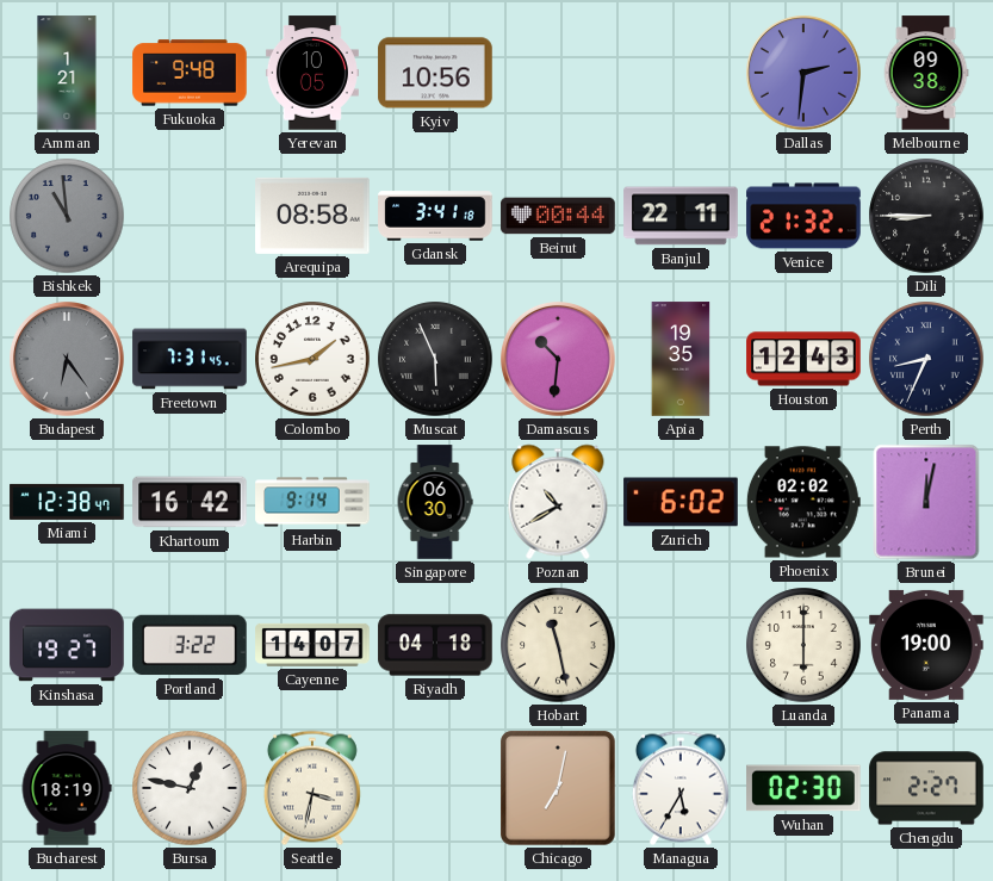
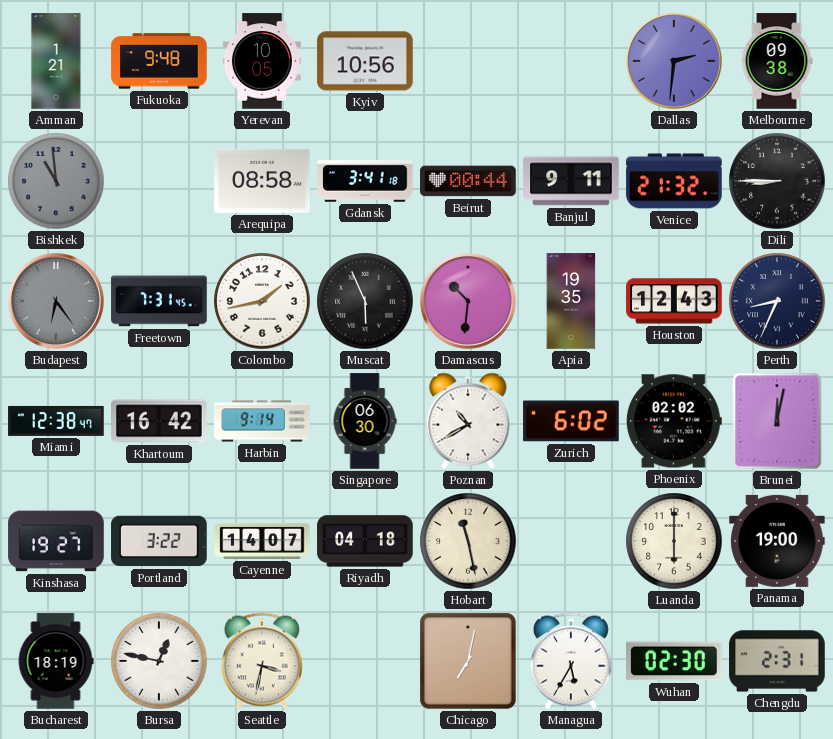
Banjul: 22:11 -> 9:11
Chengdu: 2:27 -> 2:31
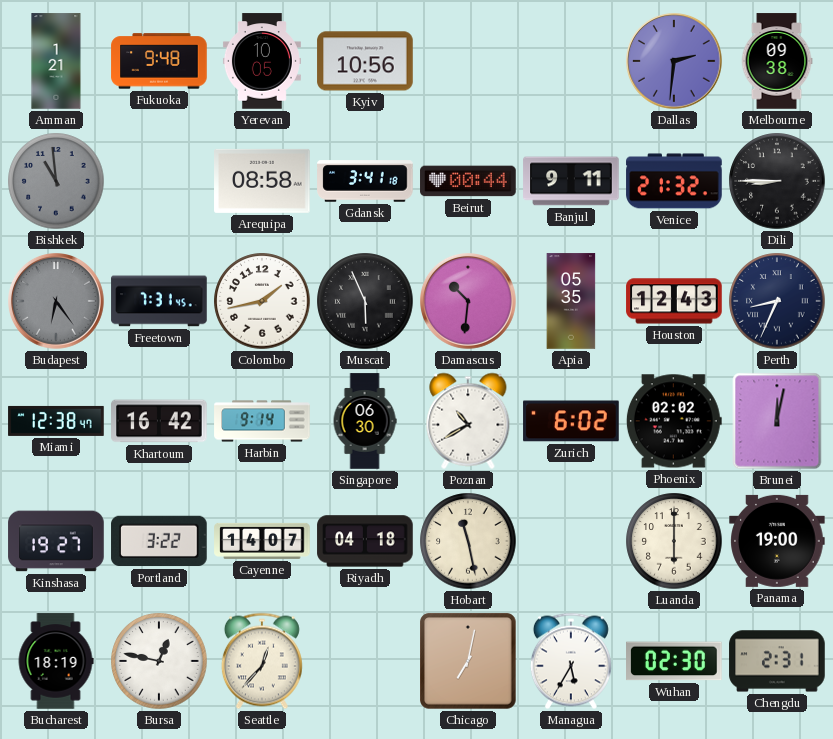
Apia: 19:35 -> 05:35
Seattle: 3:32 -> 12:37
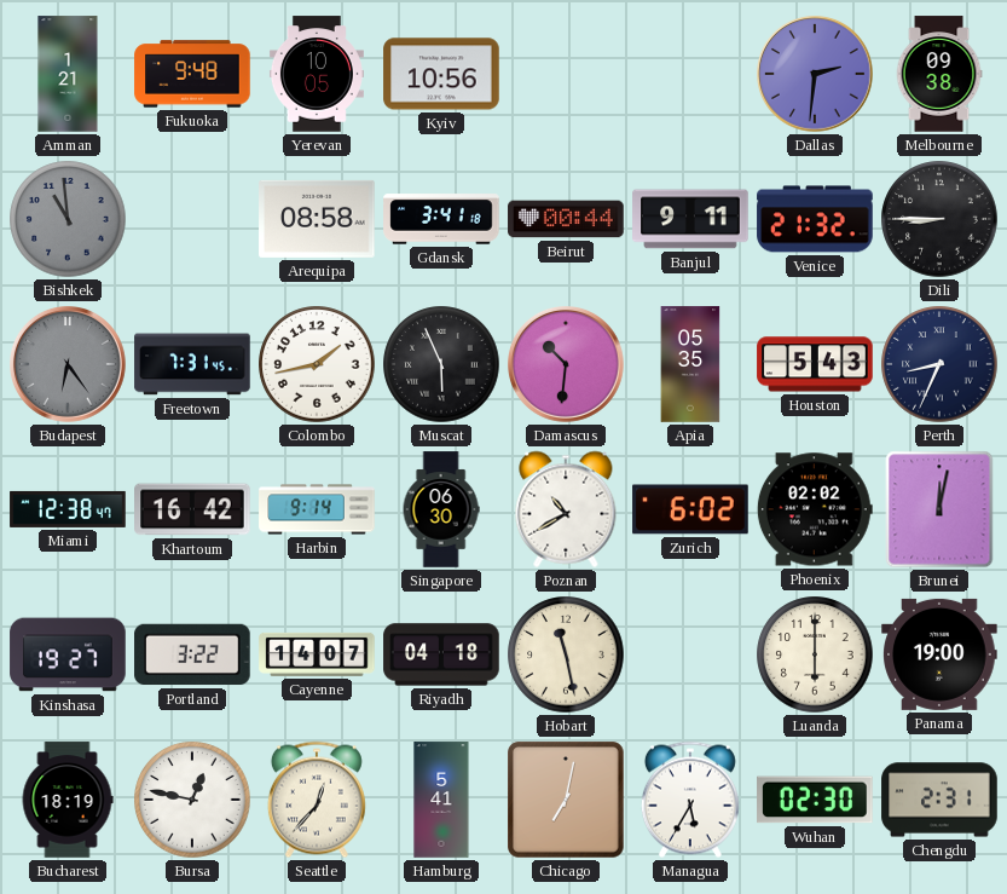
Houston: 12:43 -> 5:43
Hamburg: none -> 5:41
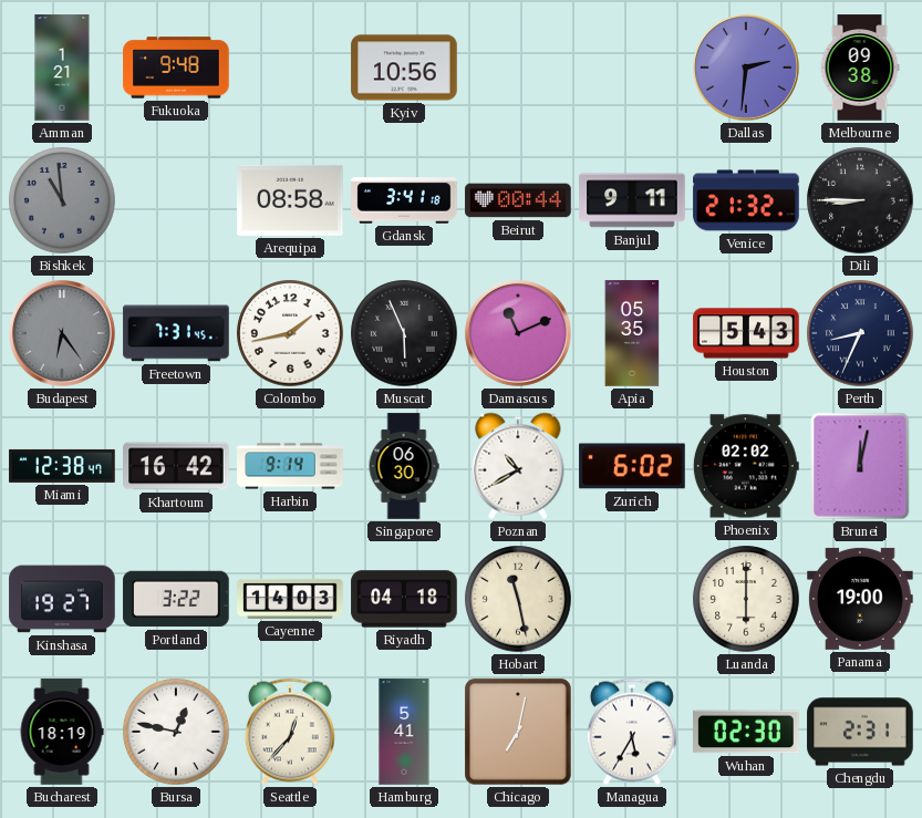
Yerevan: 10:05 -> none
Damascus: 10:31 -> 11:11
Cayenne: 14:07 -> 14:03
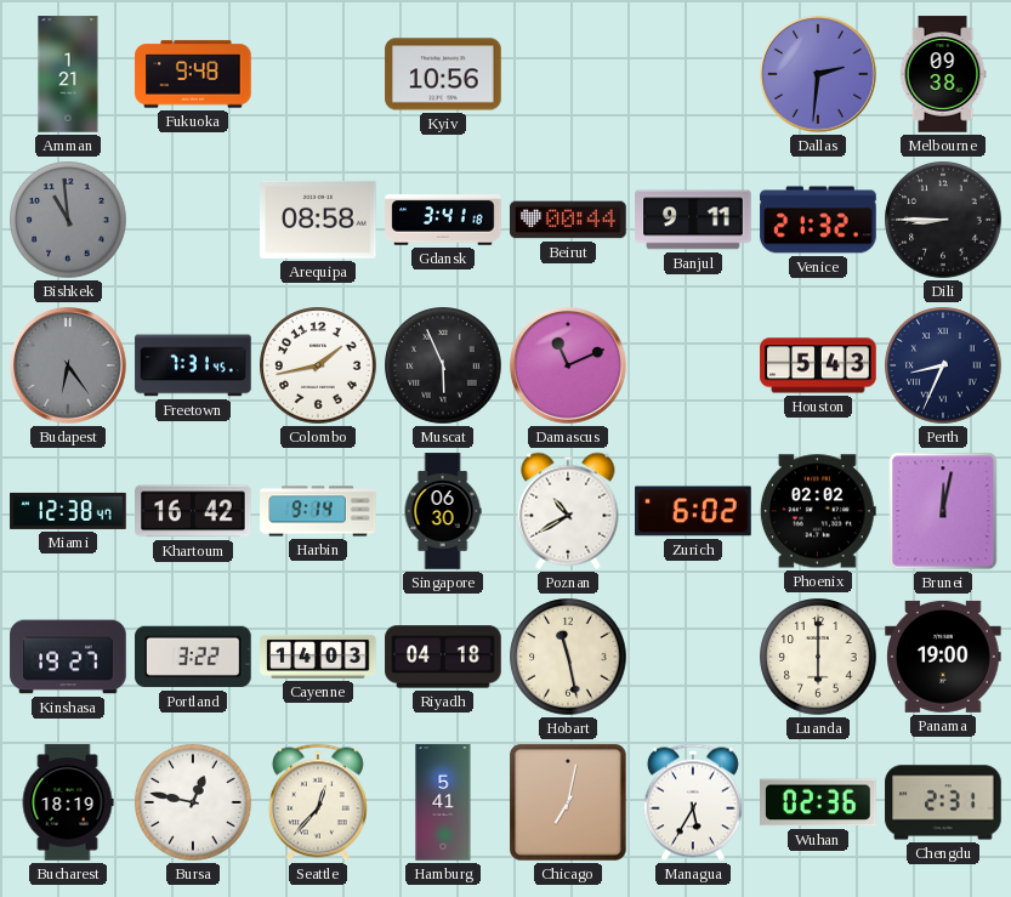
Apia: 05:35 -> none
Wuhan: 02:30 -> 02:36
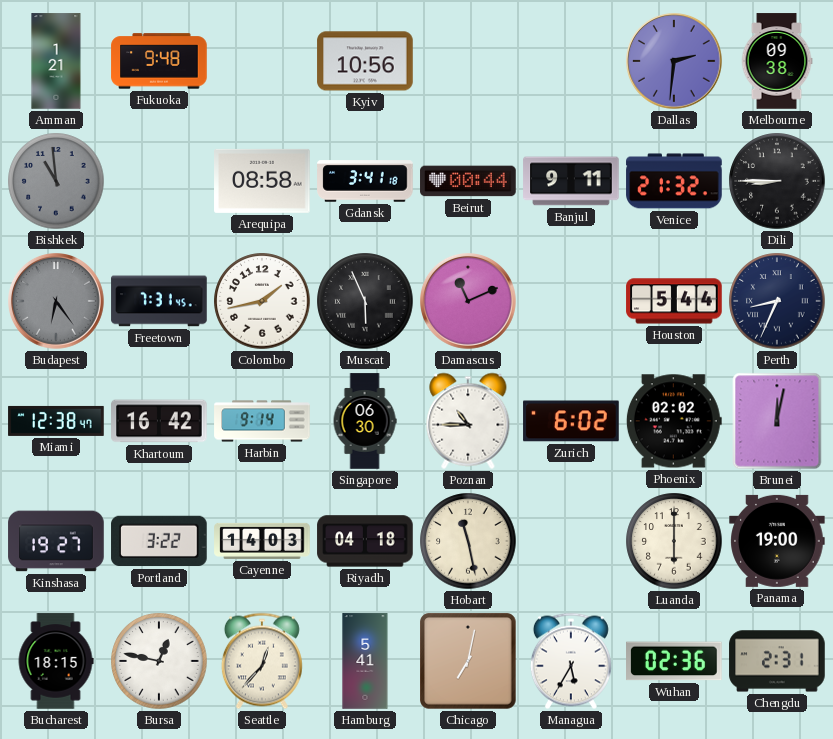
Houston: 5:43 -> 5:44
Poznan: 10:40 -> 10:45
Bucharest: 18:19 -> 18:15
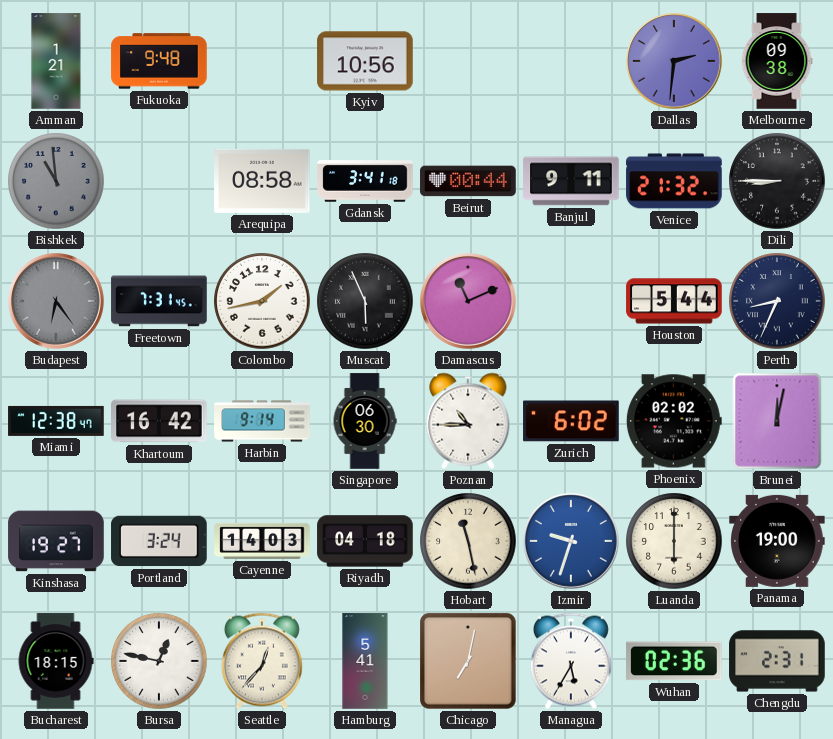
Portland: 3:22 -> 3:24
Izmir: none -> 9:33
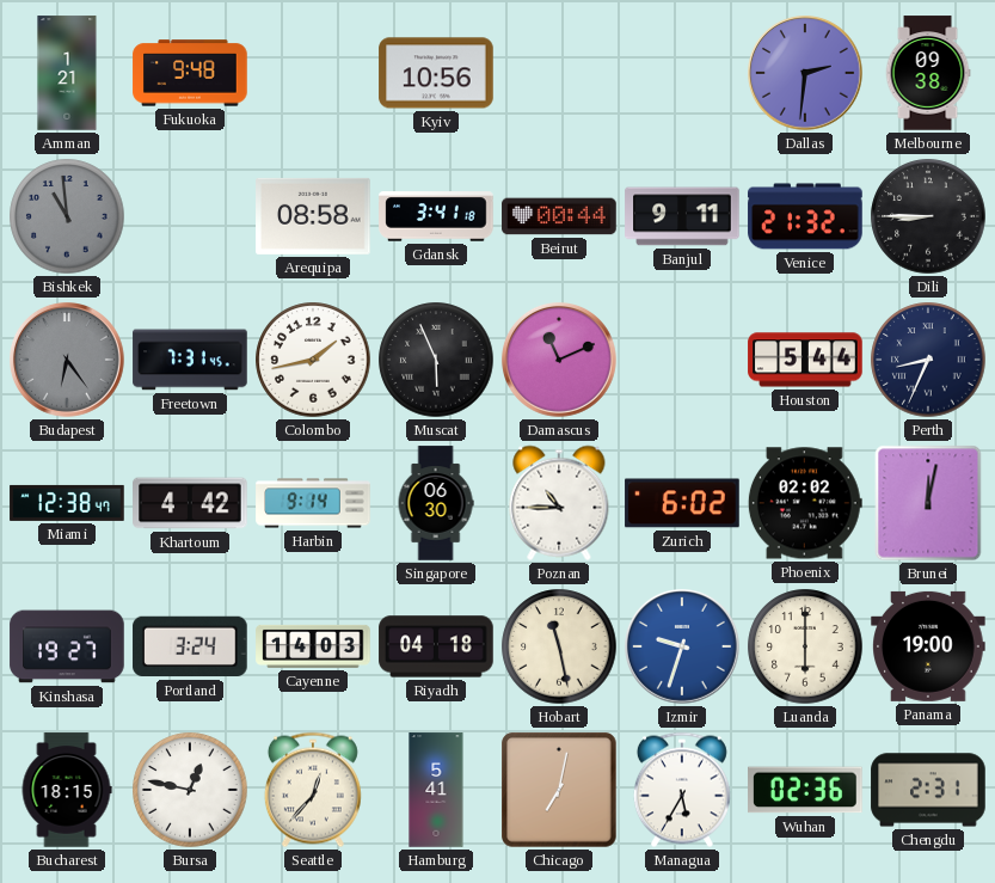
Khartoum: 16:42 -> 4:42
